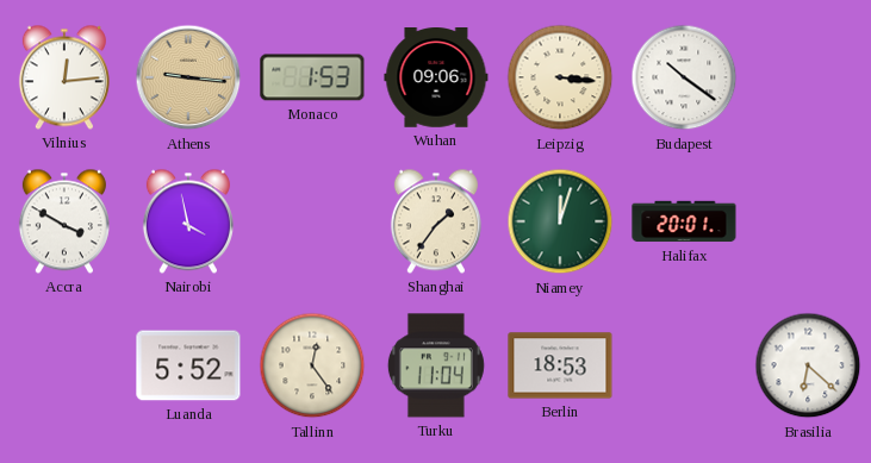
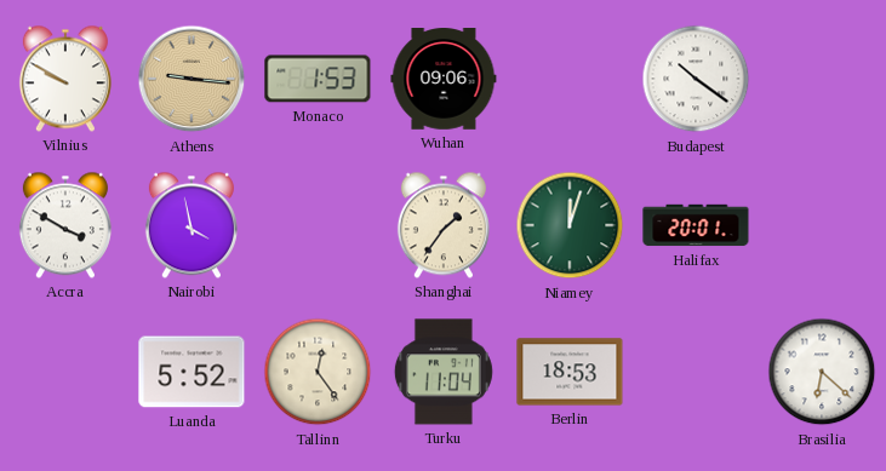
Vilnius: 12:14 -> 9:50
Leipzig: 3:16 -> none
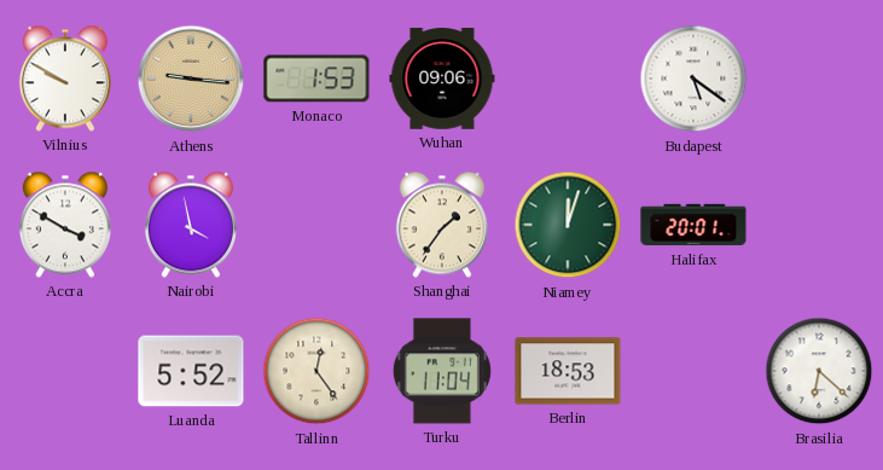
Budapest: 10:21 -> 5:21
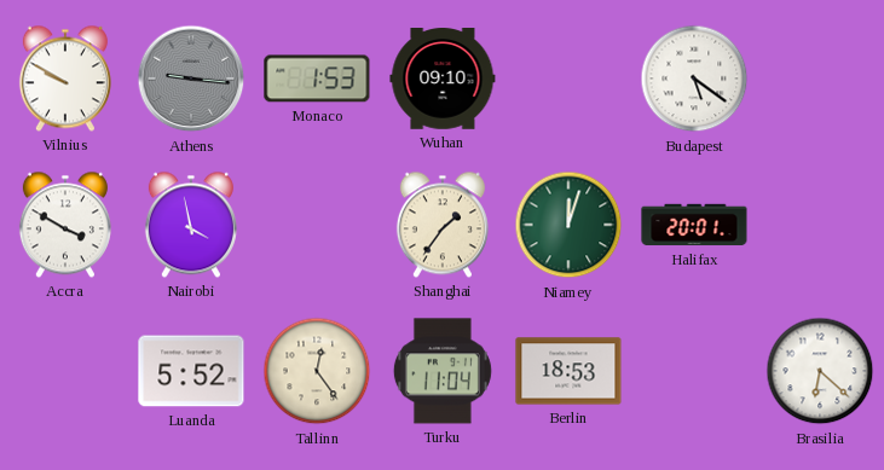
Athens dial: champagne -> grey
Wuhan: 09:06 -> 09:10
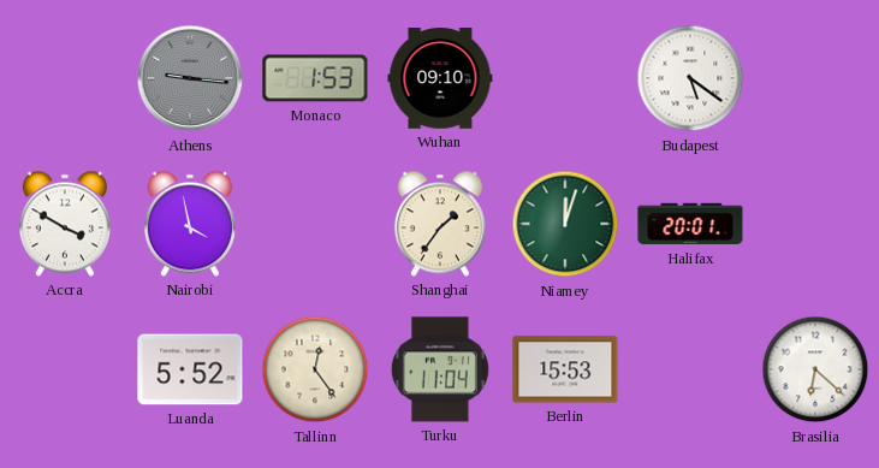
Vilnius: 9:50 -> none
Berlin: 18:53 -> 15:53
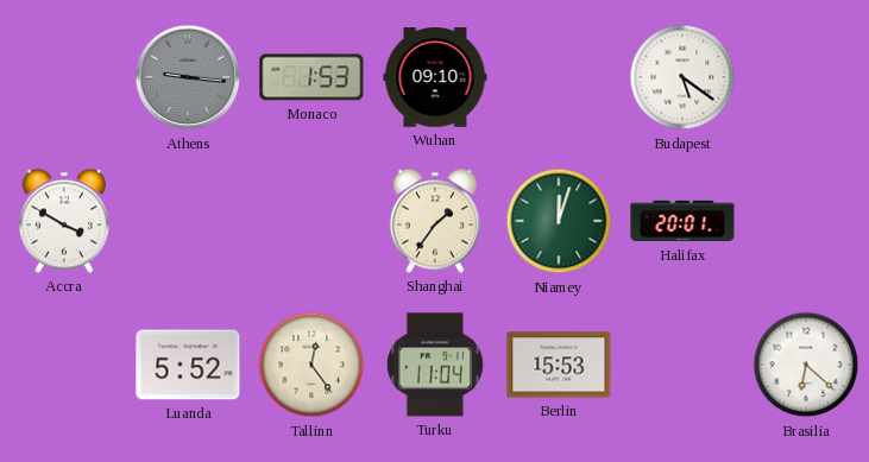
Nairobi: 3:58 -> none
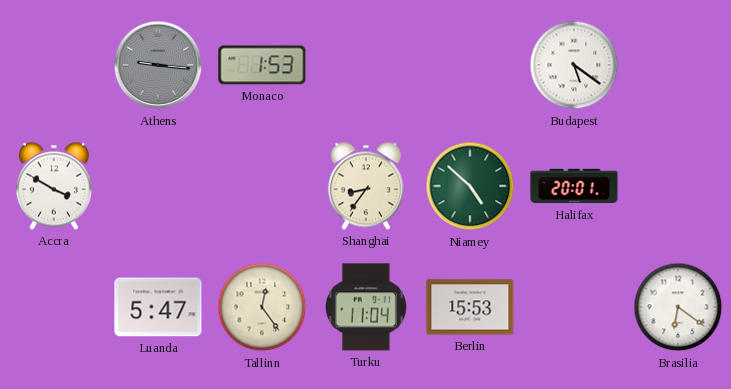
Wuhan: 09:10 -> none
Shanghai: 1:36 -> 8:36
Niamey: 12:03 -> 4:52
Luanda: 5:52 -> 5:47
Brasilia: 6:22 -> 6:21
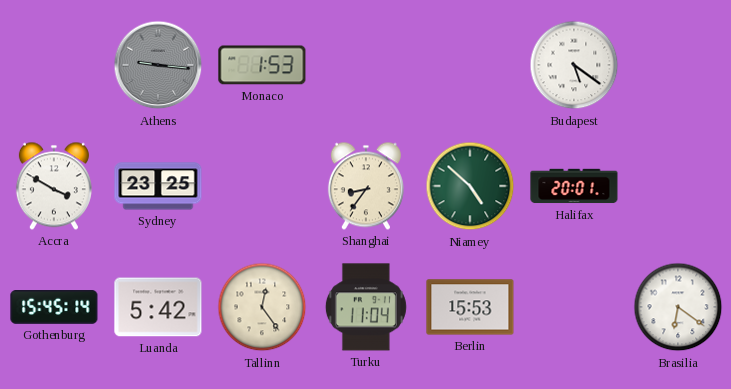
Sydney: none -> 23:25
Gothenburg: none -> 15:45
Luanda: 5:47 -> 5:42
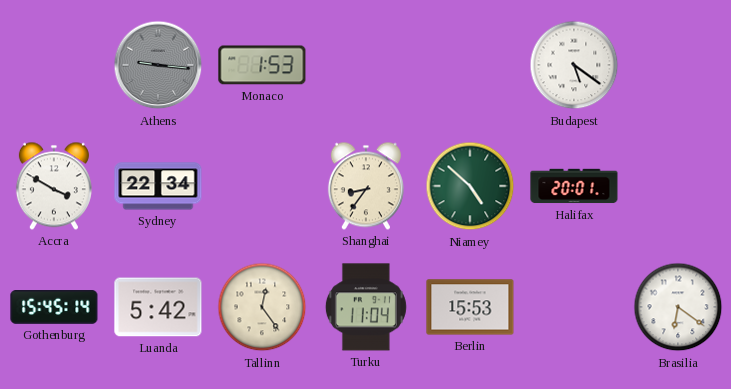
Sydney: 23:25 -> 22:34
